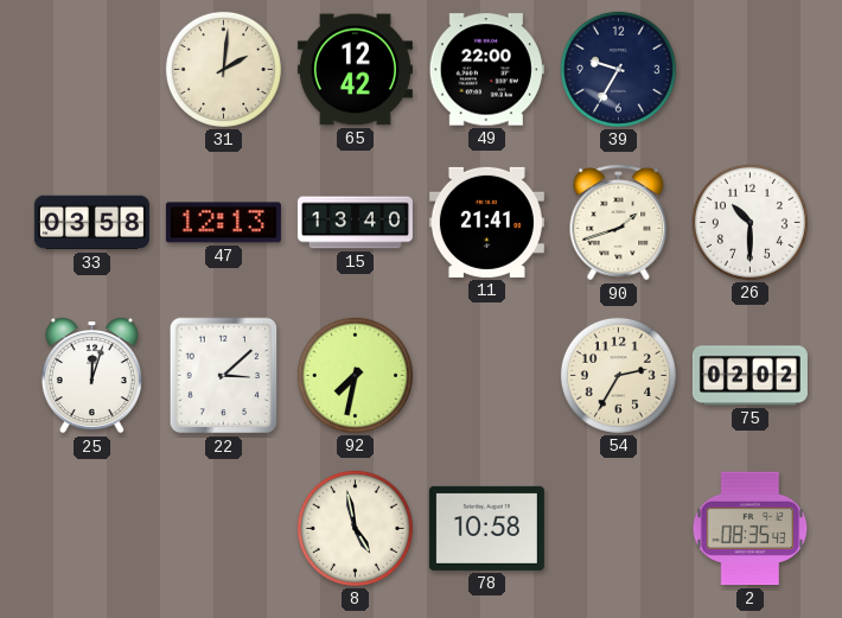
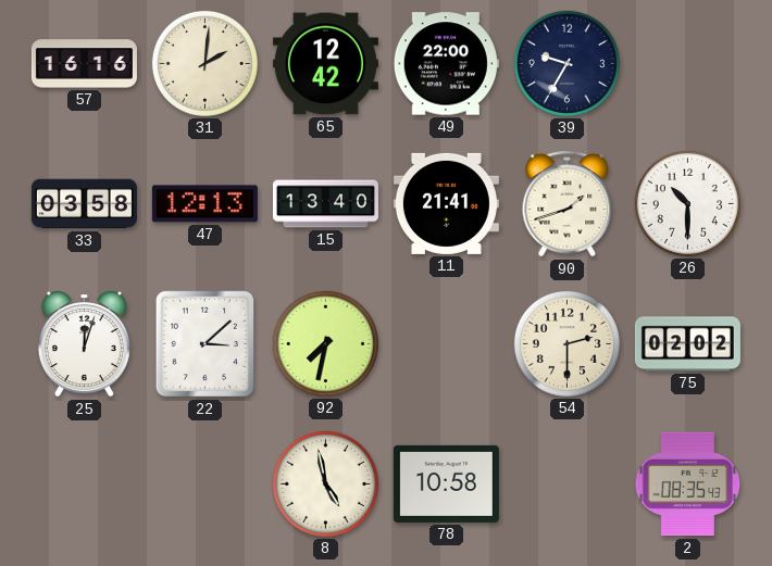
57: none -> 16:16
54: 2:35 -> 2:30
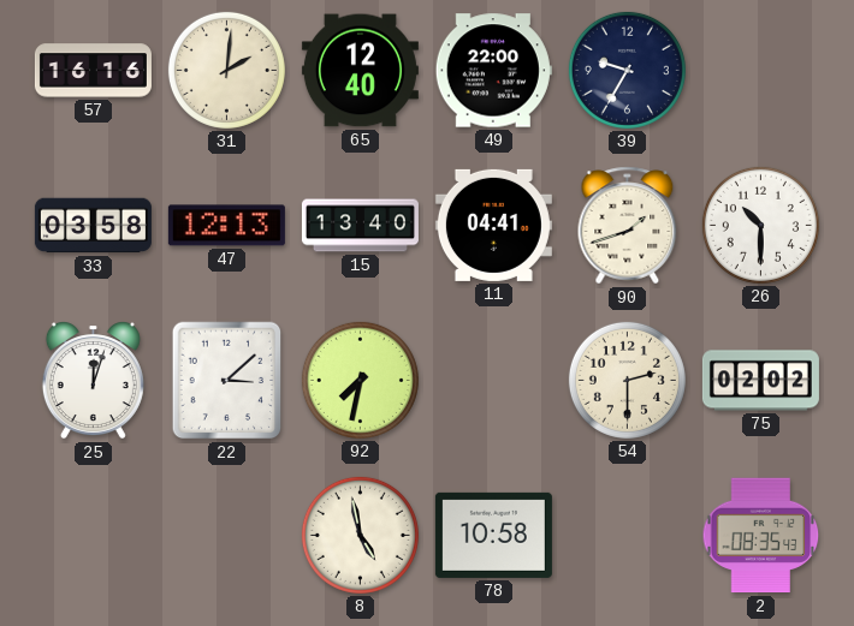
65: 12:42 -> 12:40
11: 21:41 -> 04:41
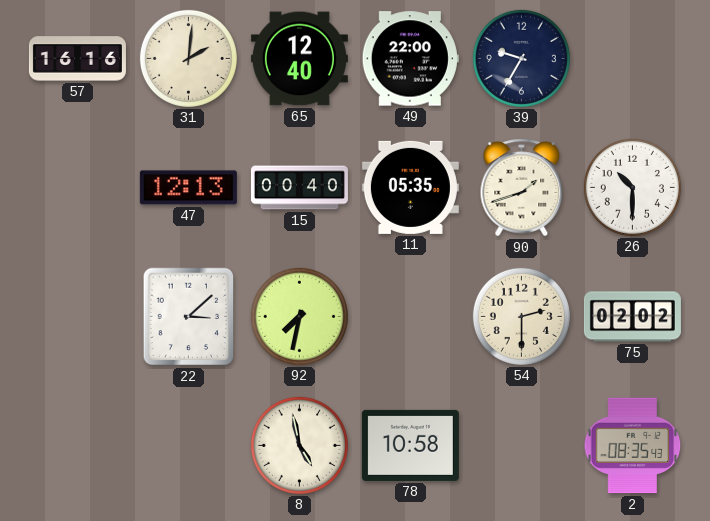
33: 03:58 -> none
15: 13:40 -> 00:40
11: 04:41 -> 05:35
25: 12:03 -> none
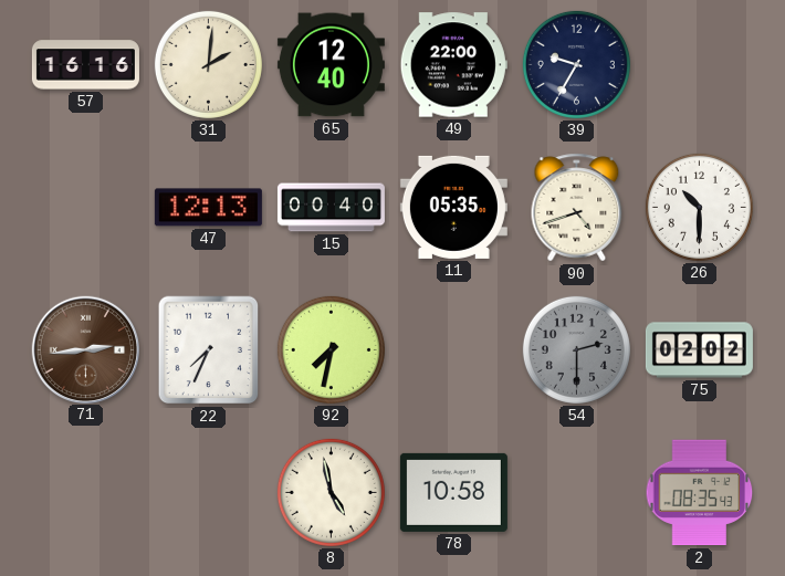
90: 1:42 -> 4:42
71: none -> 2:44
22: 3:08 -> 7:34
54 dial: cream -> grey
